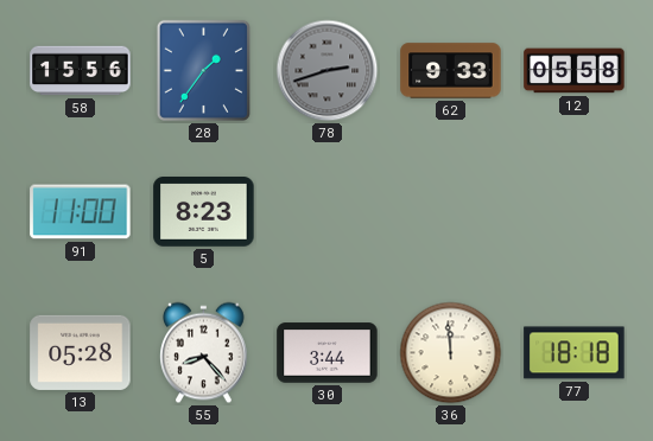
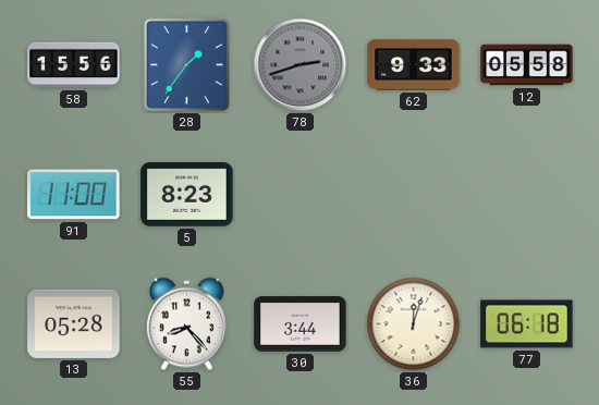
36: 11:59 -> 12:03
77: 18:18 -> 06:18
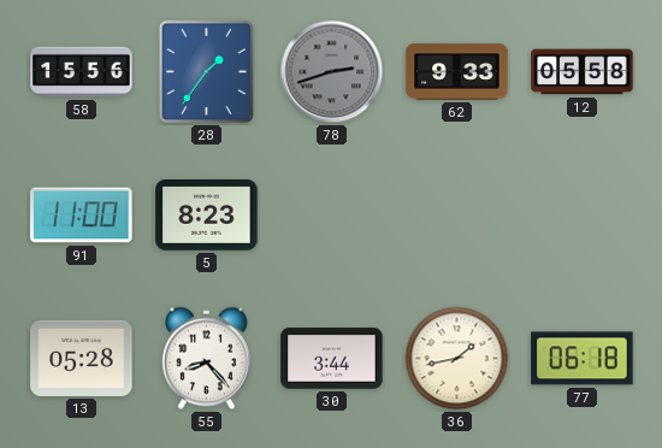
36: 12:03 -> 1:43
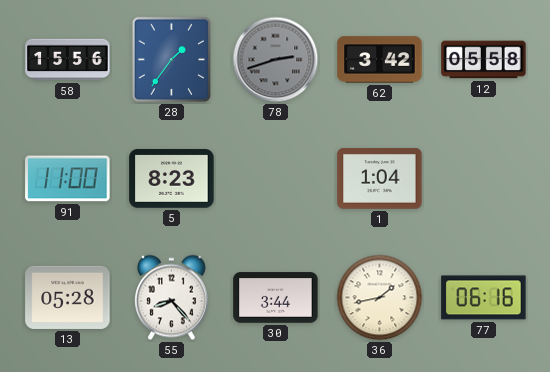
62: 9:33 -> 3:42
1: none -> 1:04
77: 06:18 -> 06:16
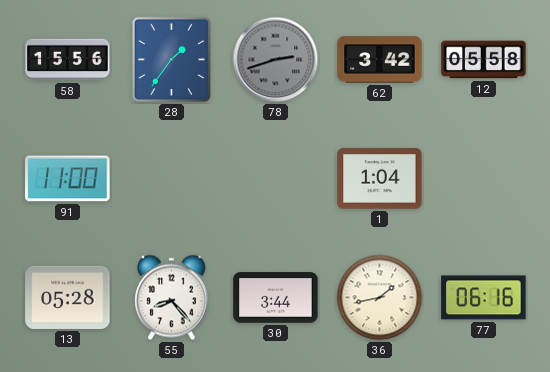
5: 8:23 -> none
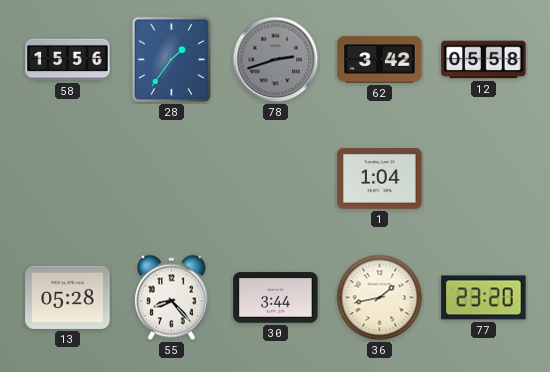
91: 11:00 -> none
77: 06:16 -> 23:20
